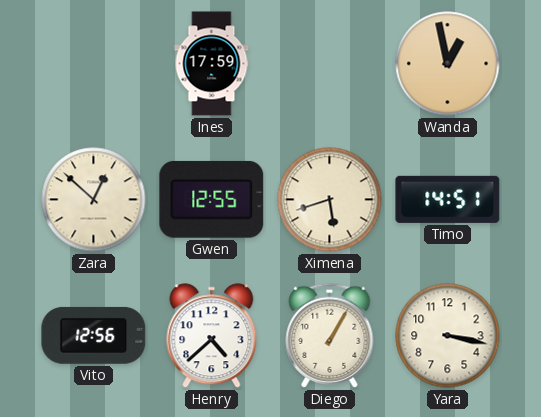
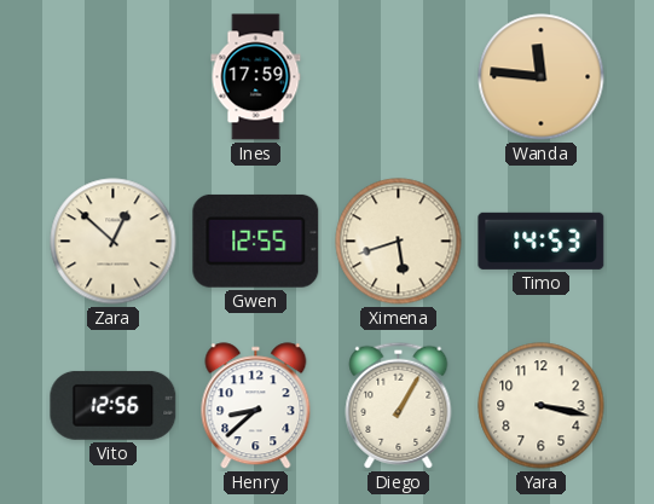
Wanda: 12:58 -> 11:46
Timo: 14:51 -> 14:53
Henry: 4:38 -> 8:38
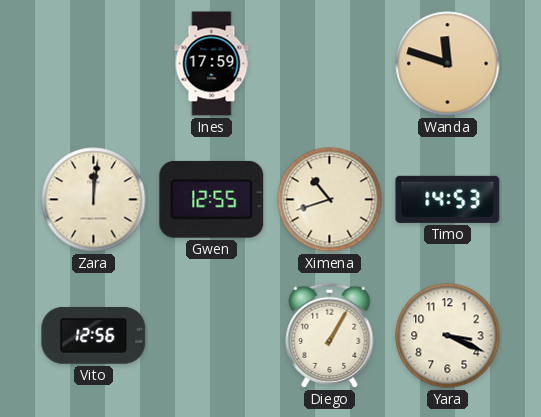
Wanda: 11:46 -> 11:48
Zara: 12:52 -> 12:01
Ximena: 5:42 -> 10:42
Henry: 8:38 -> none
Yara: 3:17 -> 3:19
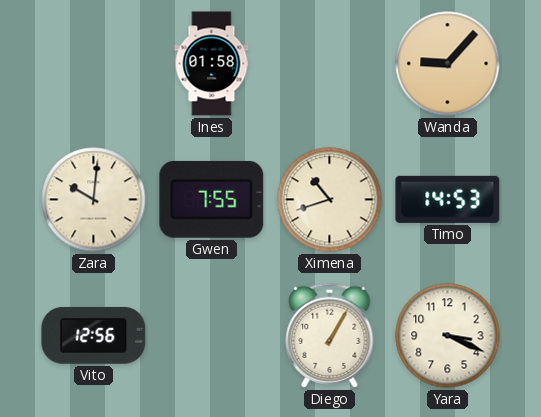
Ines: 17:59 -> 01:58
Wanda: 11:48 -> 9:07
Zara: 12:01 -> 10:01
Gwen: 12:55 -> 7:55
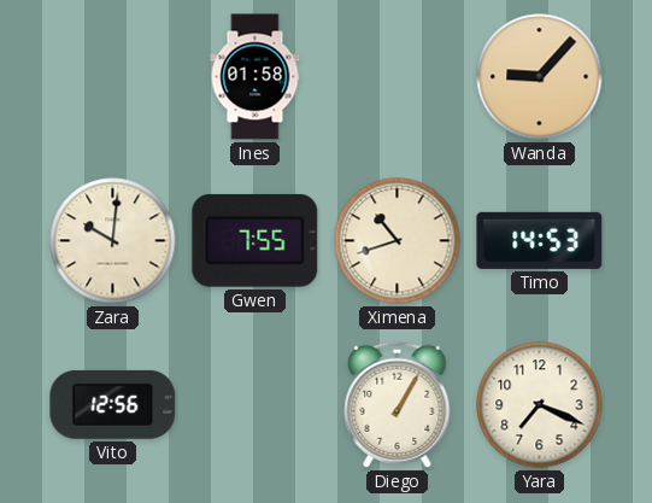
Yara: 3:19 -> 7:19
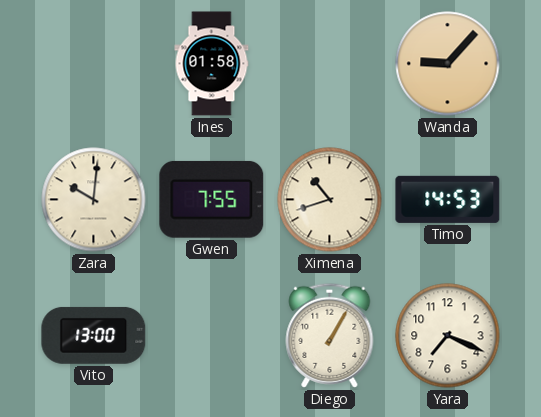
Vito: 12:56 -> 13:00
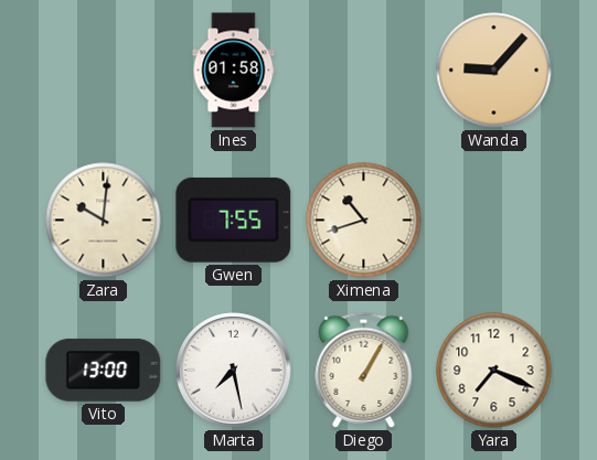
Timo: 14:53 -> none
Marta: none -> 7:28
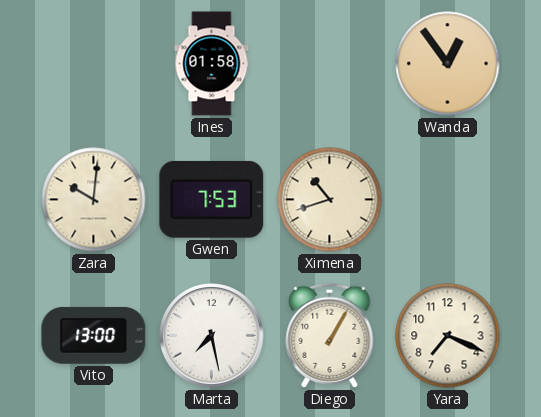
Wanda: 9:07 -> 12:54
Gwen: 7:55 -> 7:53
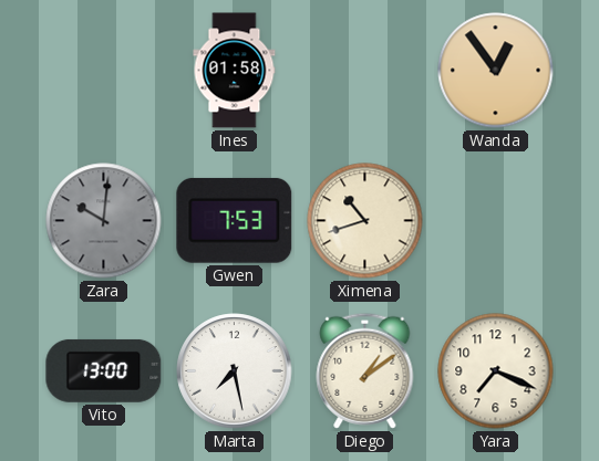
Zara dial: cream -> grey
Diego: 1:05 -> 1:09
